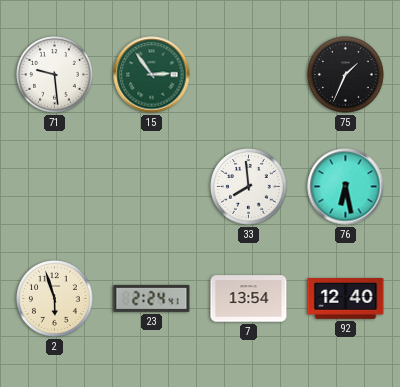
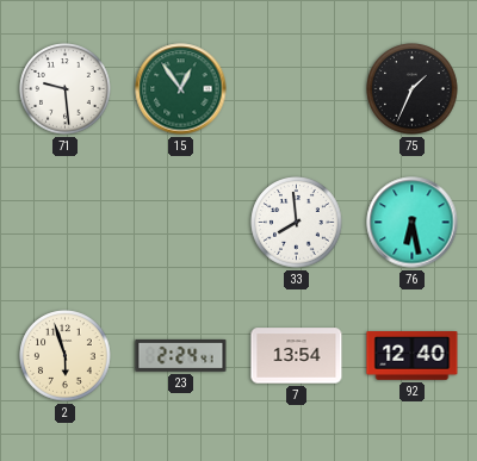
15: 2:54 -> 12:54
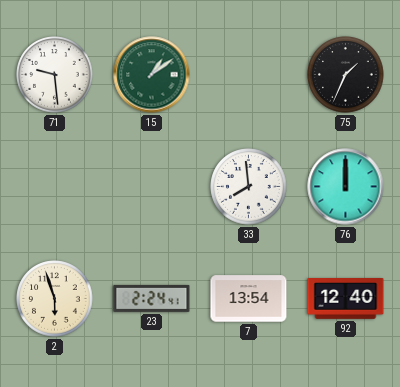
15: 12:54 -> 1:09
76: 6:28 -> 12:00
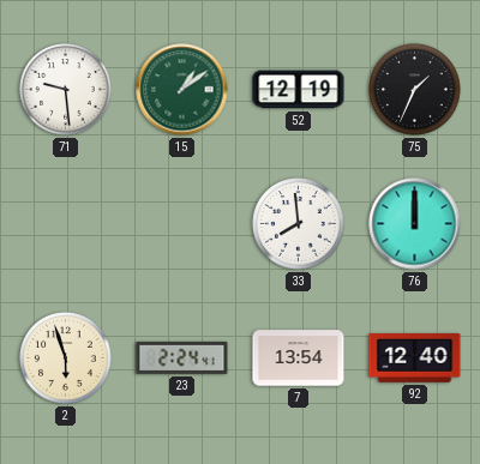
52: none -> 12:19
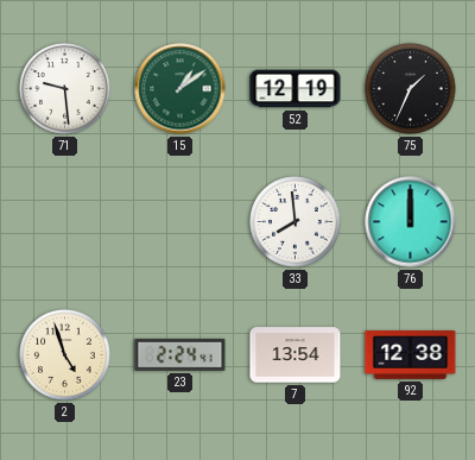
2: 5:57 -> 4:57
92: 12:40 -> 12:38
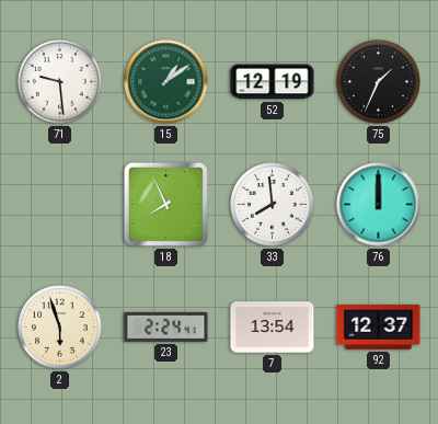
18: none -> 7:56
2: 4:57 -> 5:57
92: 12:38 -> 12:37
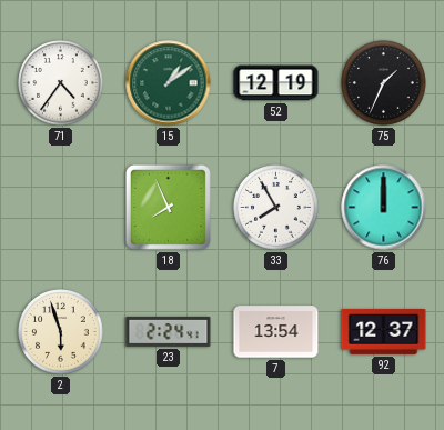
71: 9:29 -> 4:36
33: 7:59 -> 7:55
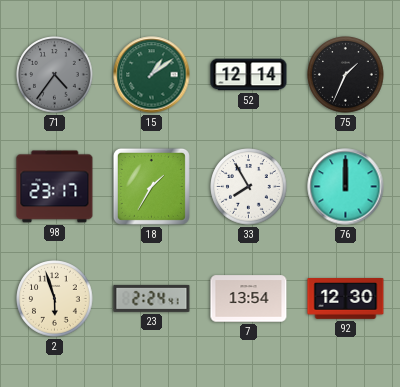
71 dial: white -> grey
52: 12:19 -> 12:14
98: none -> 23:17
18: 7:56 -> 1:35
92: 12:37 -> 12:30
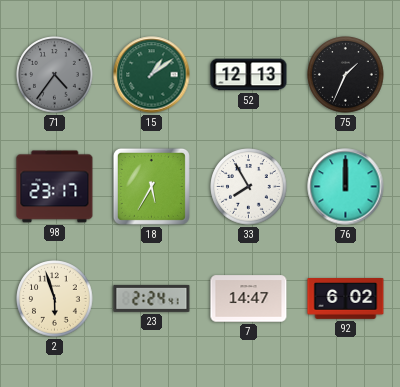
52: 12:14 -> 12:13
18: 1:35 -> 5:35
7: 13:54 -> 14:47
92: 12:30 -> 6:02
